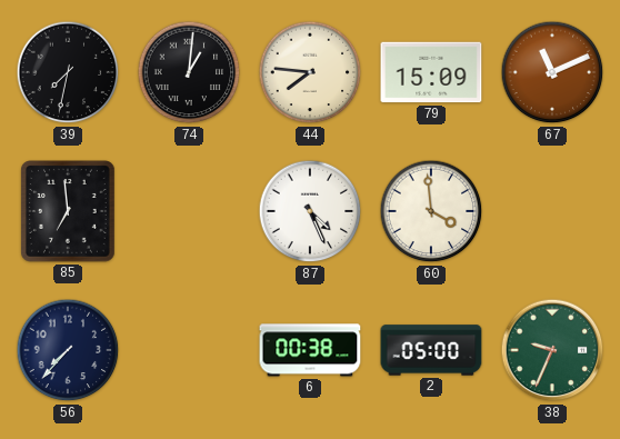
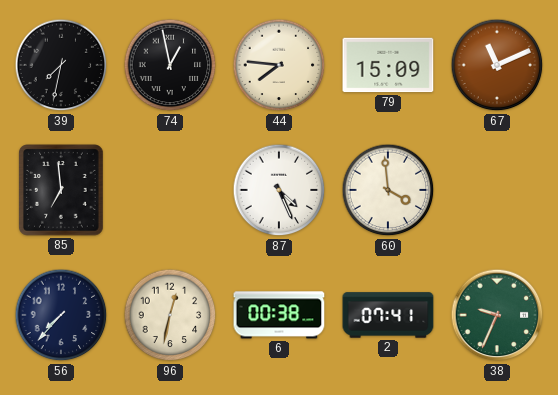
74: 1:01 -> 12:58
96: none -> 12:32
2: 05:00 -> 07:41
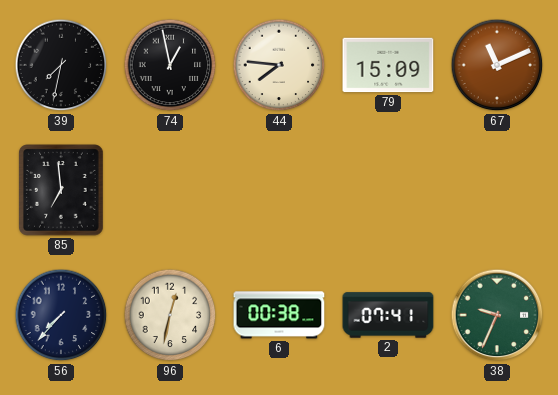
87: 4:26 -> none
60: 3:59 -> none
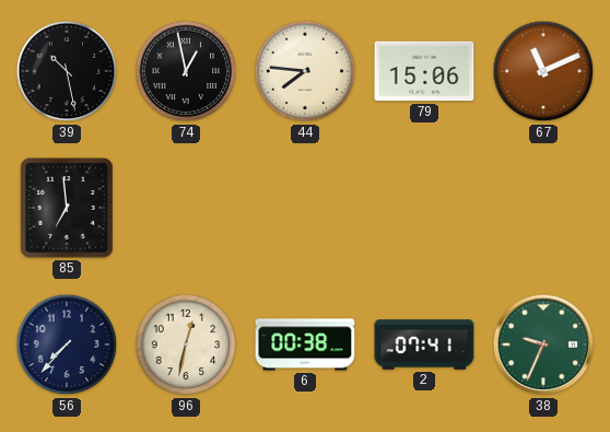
39: 7:32 -> 10:28
79: 15:09 -> 15:06
